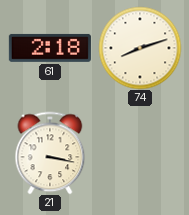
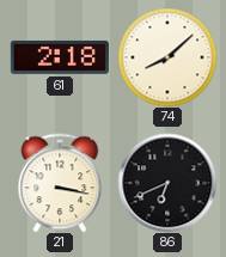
74: 8:12 -> 8:08
86: none -> 6:41
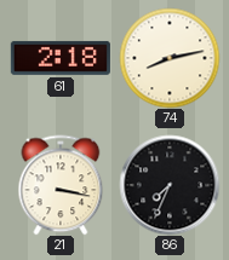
74: 8:08 -> 8:13
86: 6:41 -> 7:34
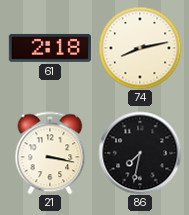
86: 7:34 -> 7:32
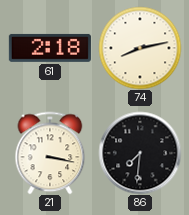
86: 7:32 -> 7:31
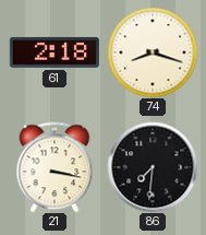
74: 8:13 -> 8:18
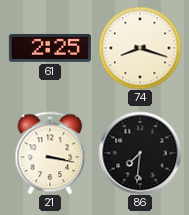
61: 2:18 -> 2:25
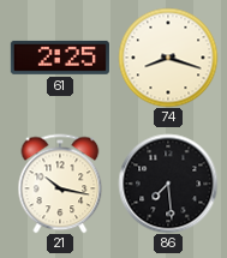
21: 3:17 -> 10:17
86: 7:31 -> 7:29
